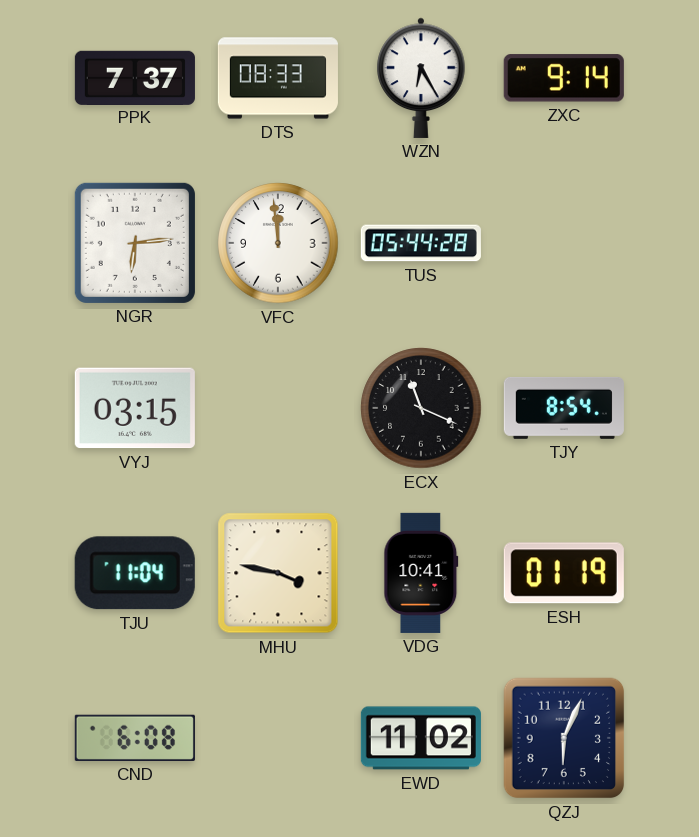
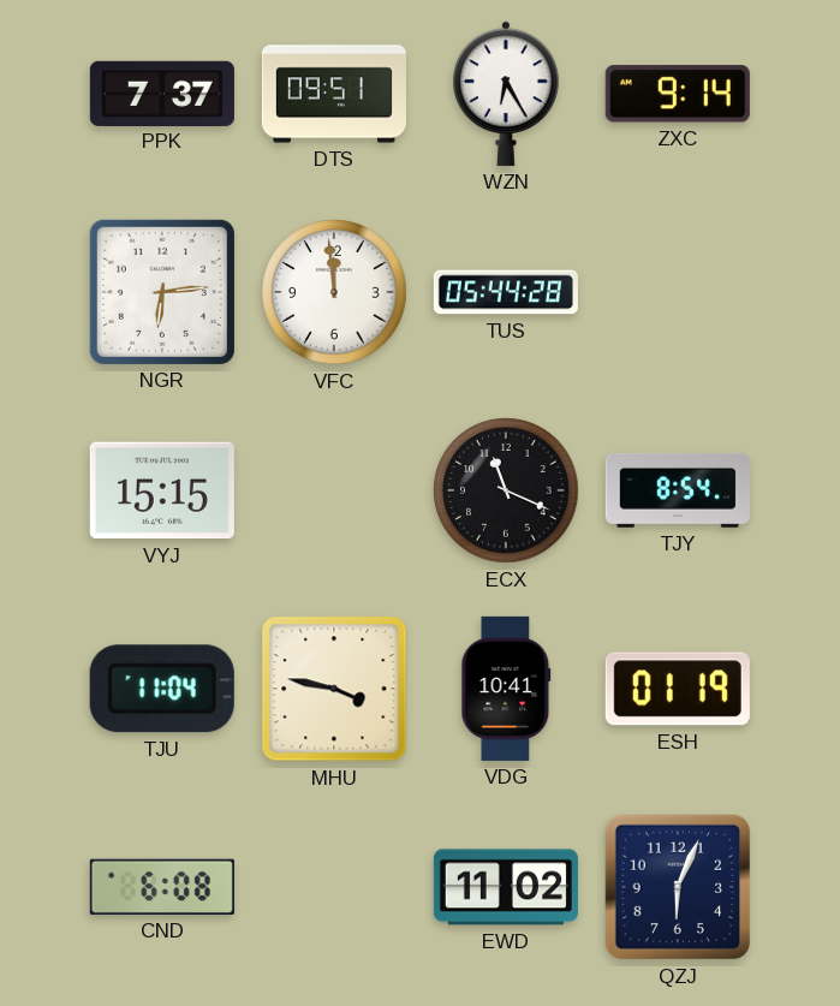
DTS: 08:33 -> 09:51
VYJ: 03:15 -> 15:15
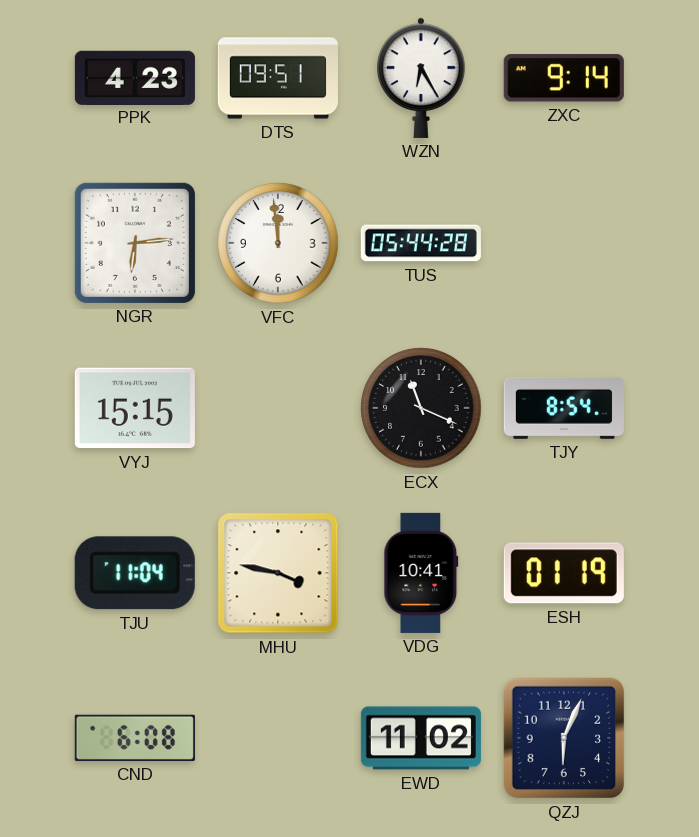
PPK: 7:37 -> 4:23
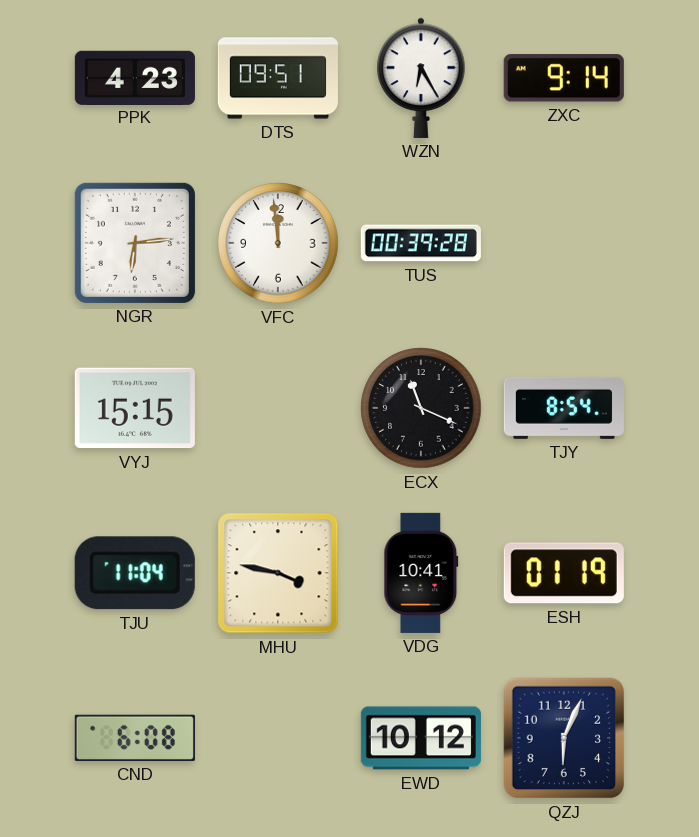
TUS: 05:44 -> 00:39
EWD: 11:02 -> 10:12
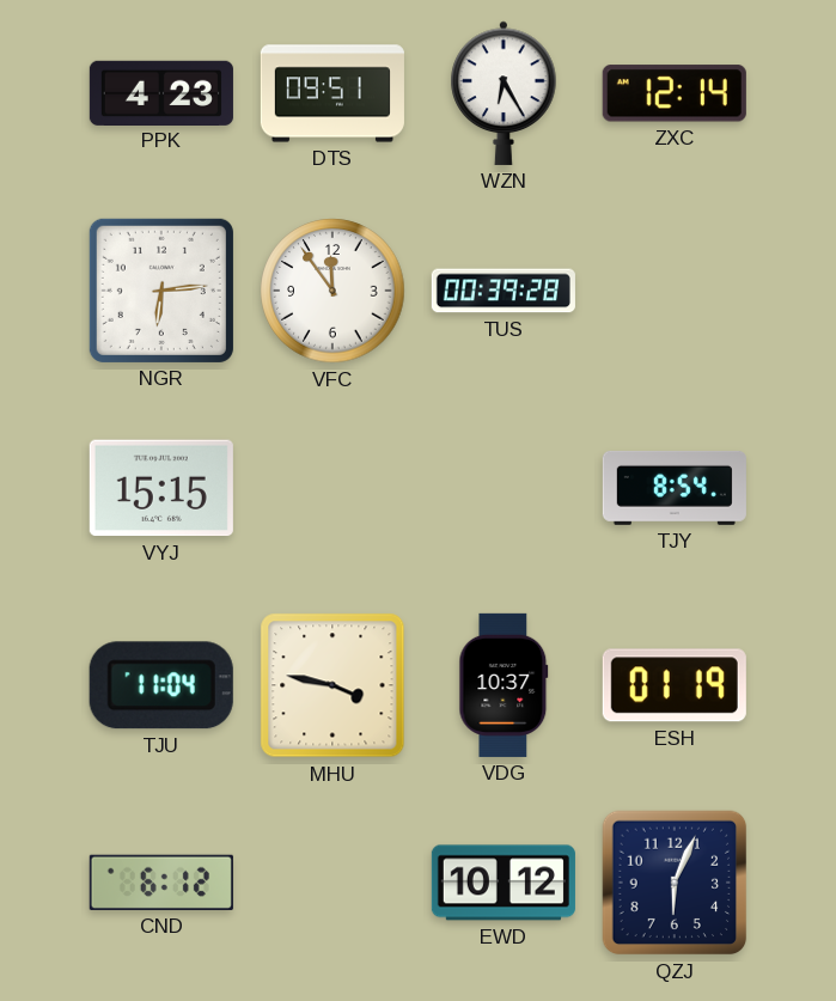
ZXC: 9:14 -> 12:14
VFC: 11:59 -> 11:54
ECX: 11:19 -> none
VDG: 10:41 -> 10:37
CND: 6:08 -> 6:12
